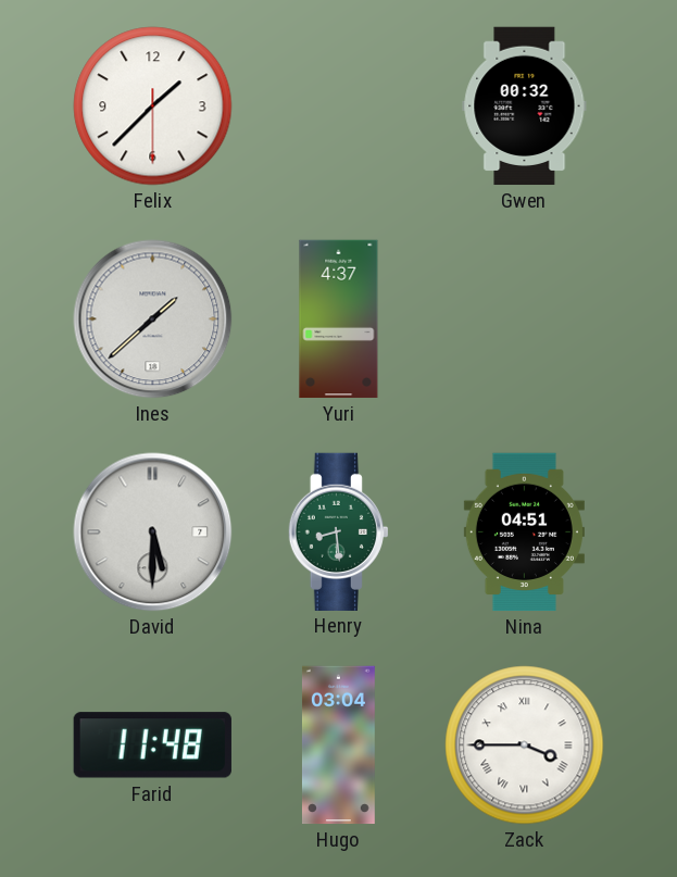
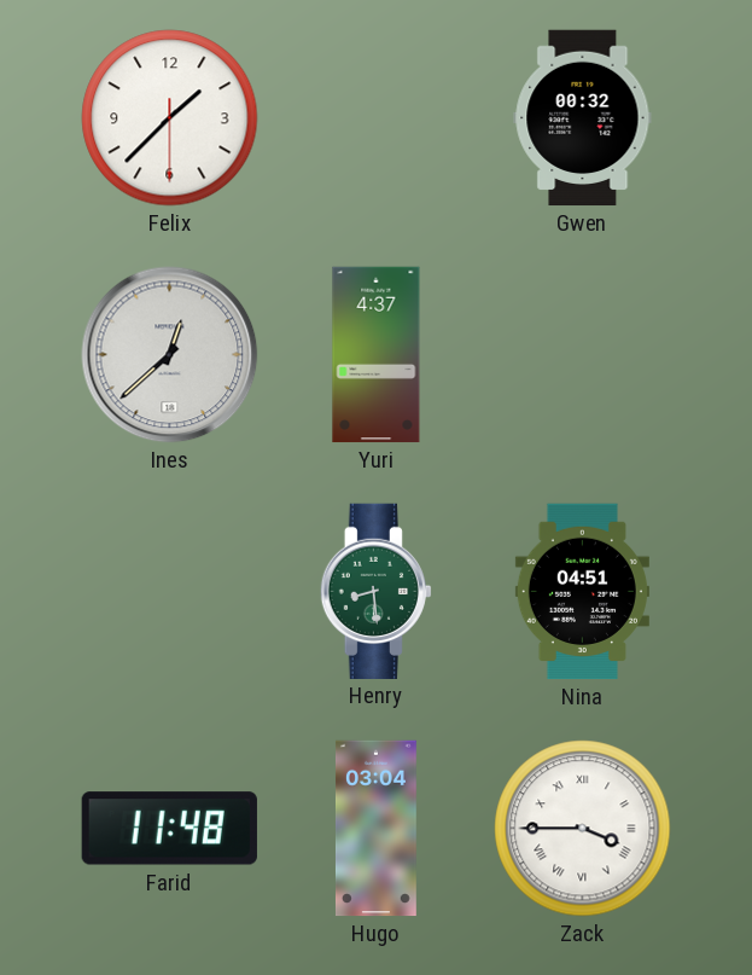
Ines: 1:38 -> 12:38
David: 5:30 -> none
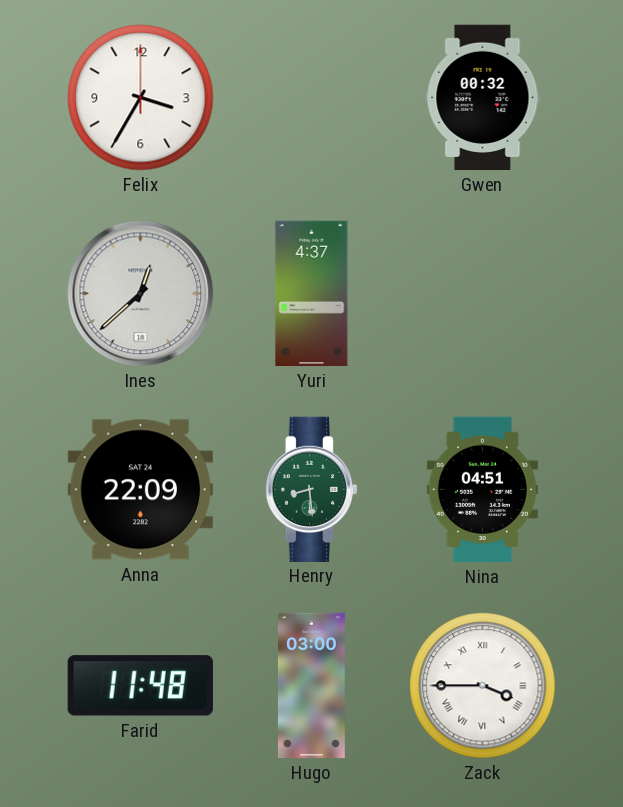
Felix: 1:37 -> 3:35
Anna: none -> 22:09
Hugo: 03:04 -> 03:00
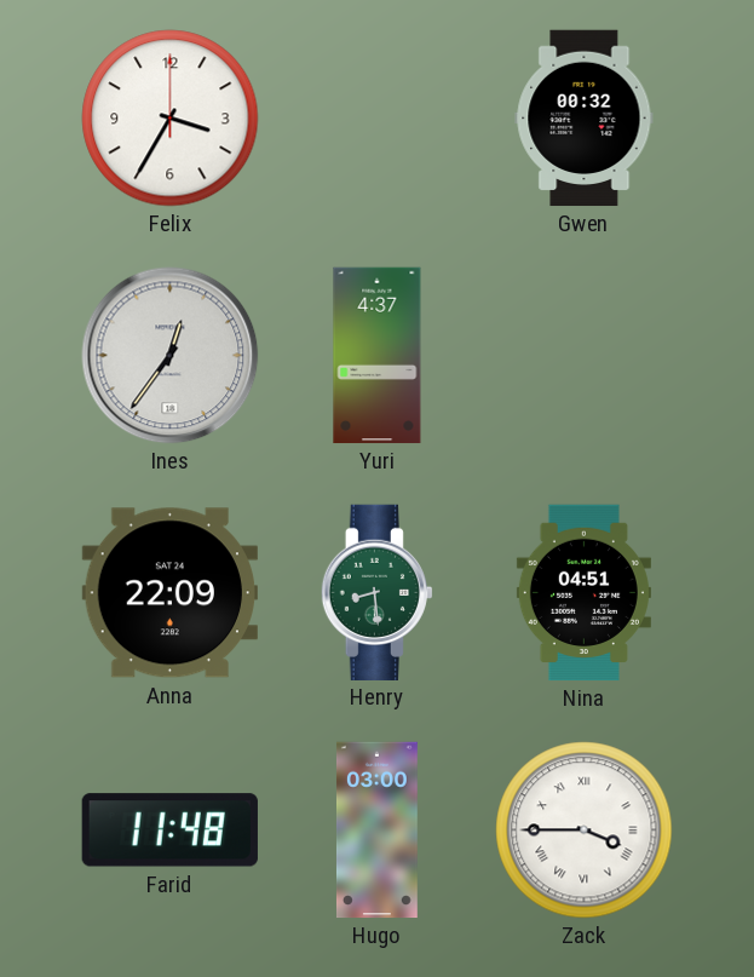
Ines: 12:38 -> 12:36
